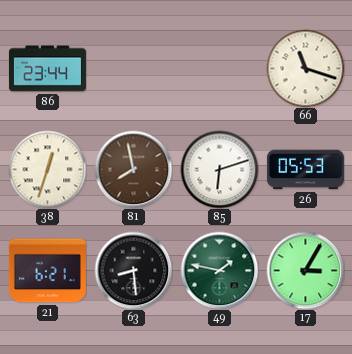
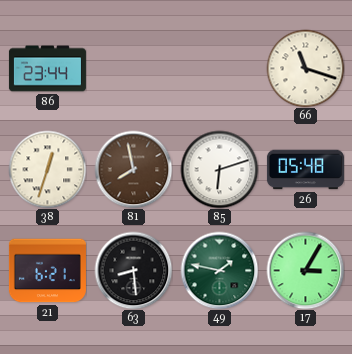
26: 05:53 -> 05:48
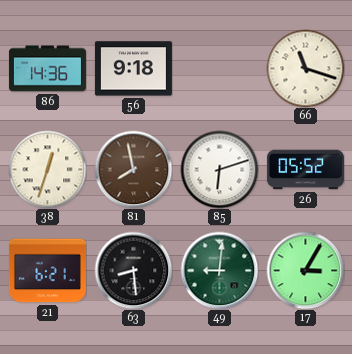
86: 23:44 -> 14:36
56: none -> 9:18
26: 05:48 -> 05:52
49: 1:47 -> 9:01
